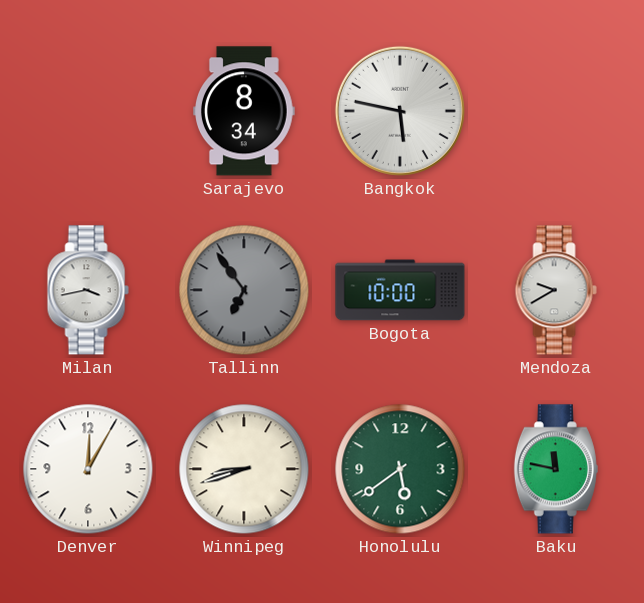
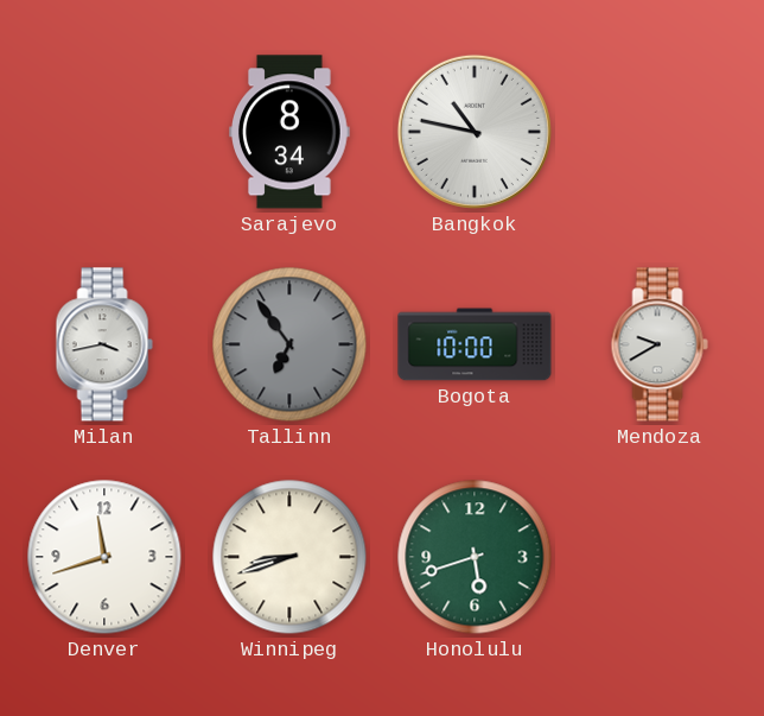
Bangkok: 5:47 -> 10:47
Denver: 12:05 -> 11:42
Honolulu: 5:39 -> 5:42
Baku: 11:47 -> none
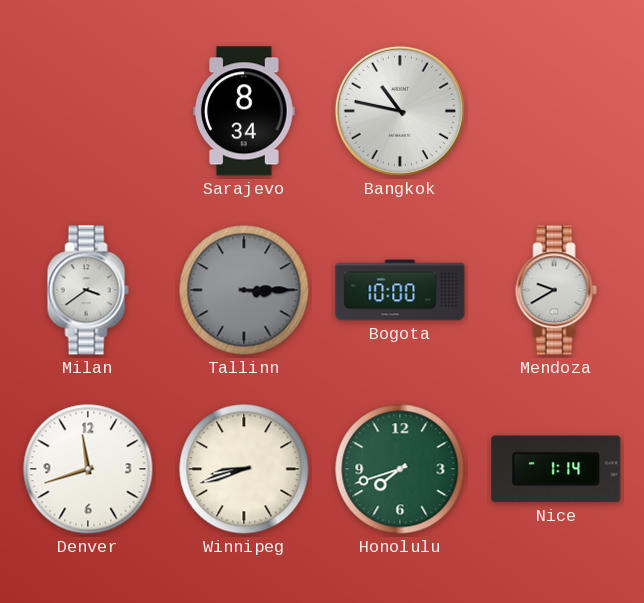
Milan: 3:43 -> 3:39
Tallinn: 6:54 -> 3:15
Honolulu: 5:42 -> 7:42
Nice: none -> 1:14
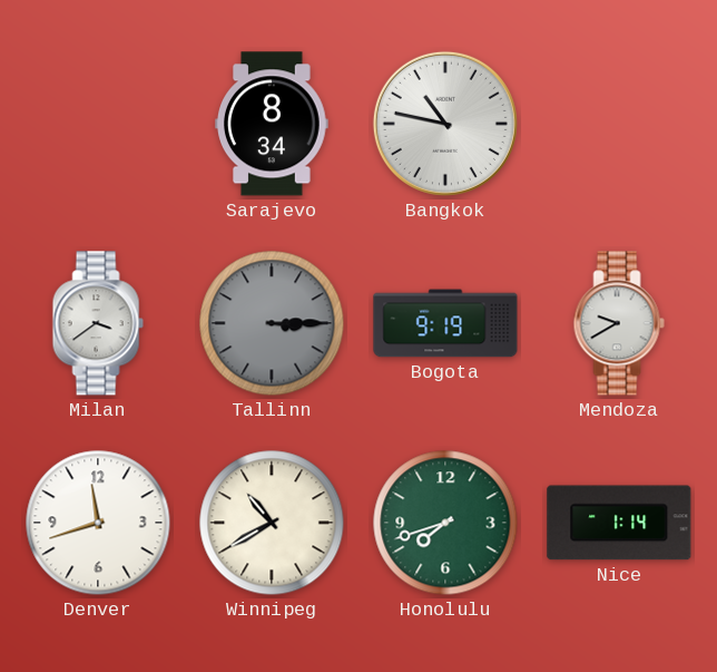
Bogota: 10:00 -> 9:19
Winnipeg: 8:42 -> 10:40
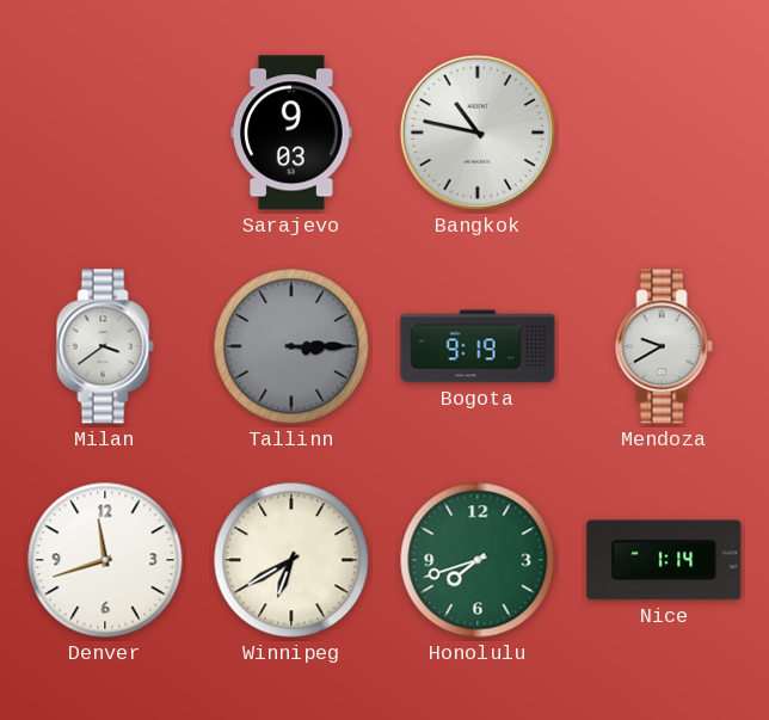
Sarajevo: 8:34 -> 9:03
Winnipeg: 10:40 -> 6:40
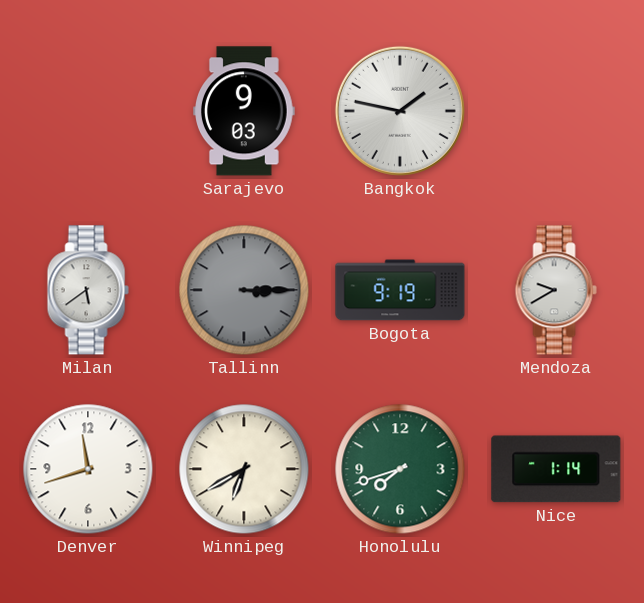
Bangkok: 10:47 -> 1:47
Milan: 3:39 -> 5:39
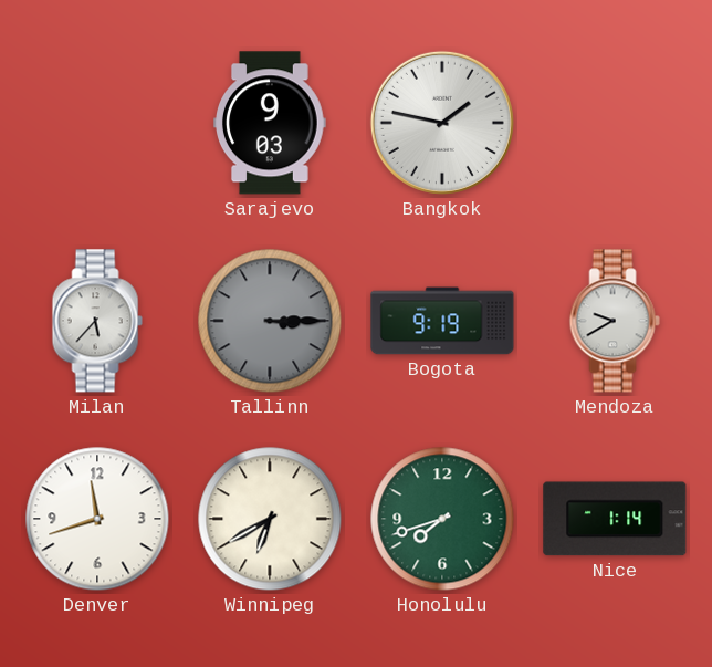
Milan: 5:39 -> 5:37
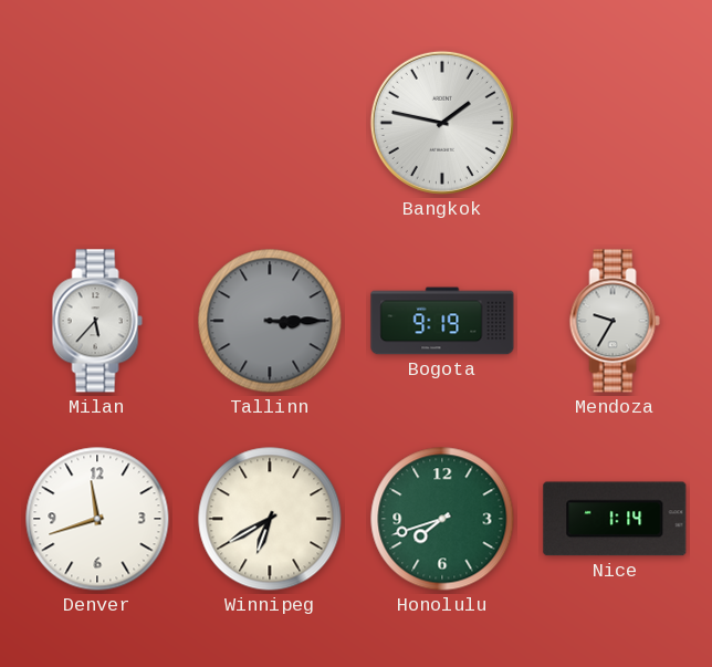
Sarajevo: 9:03 -> none
Mendoza: 9:40 -> 9:35
